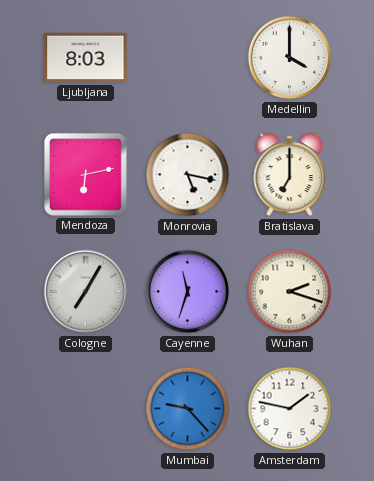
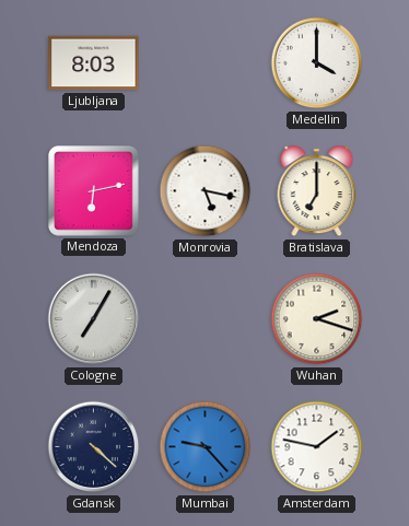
Cayenne: 11:33 -> none
Gdansk: none -> 4:22
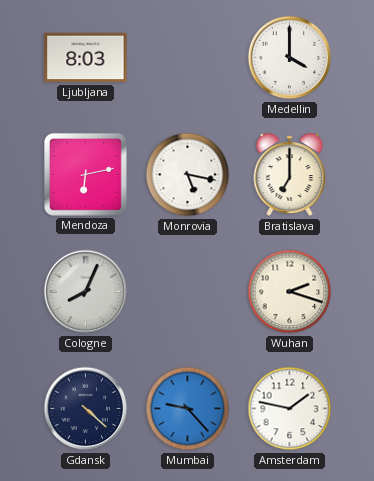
Cologne: 7:05 -> 8:04
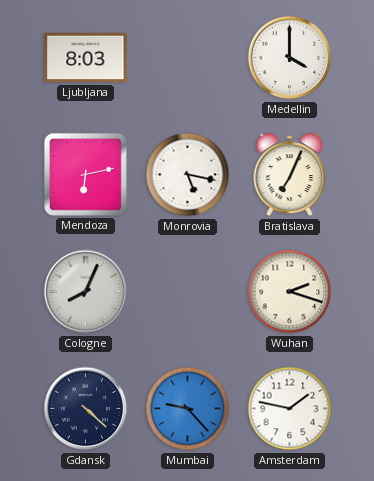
Bratislava: 7:00 -> 7:04
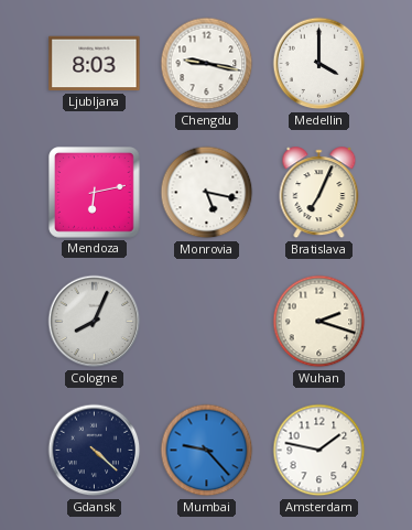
Chengdu: none -> 9:17
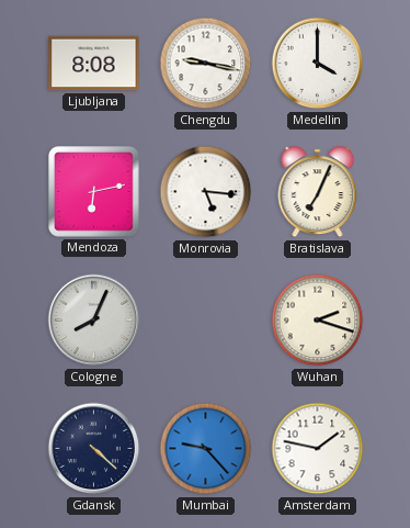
Ljubljana: 8:03 -> 8:08
Monrovia: 5:17 -> 5:16
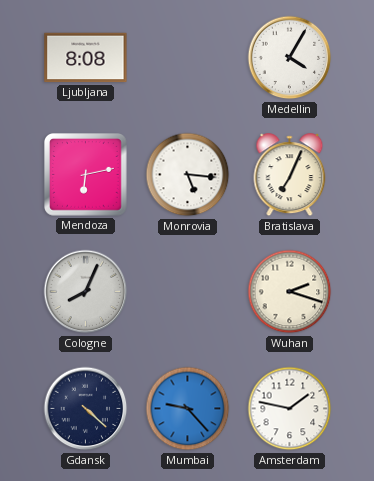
Chengdu: 9:17 -> none
Medellin: 4:00 -> 4:05
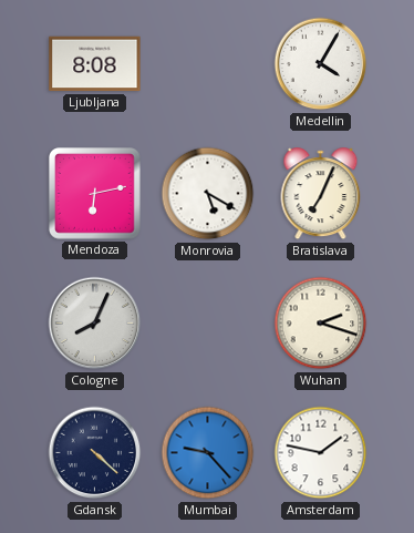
Monrovia: 5:16 -> 5:20
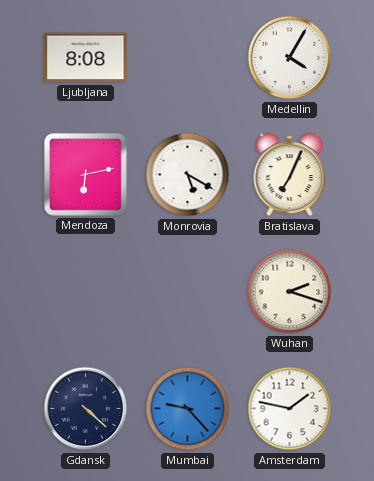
Cologne: 8:04 -> none
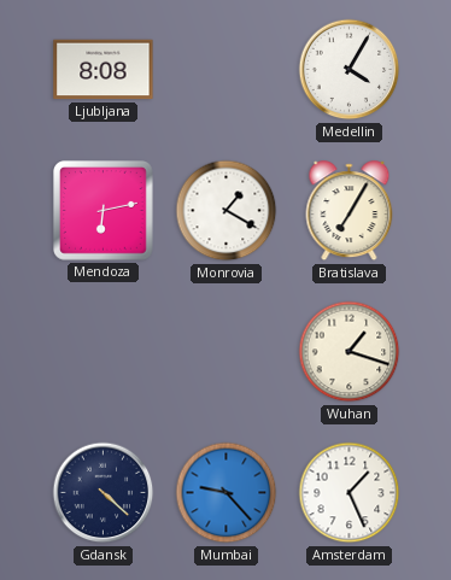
Monrovia: 5:20 -> 1:20
Bratislava: 7:04 -> 7:05
Wuhan: 2:18 -> 1:18
Amsterdam: 1:47 -> 1:26
